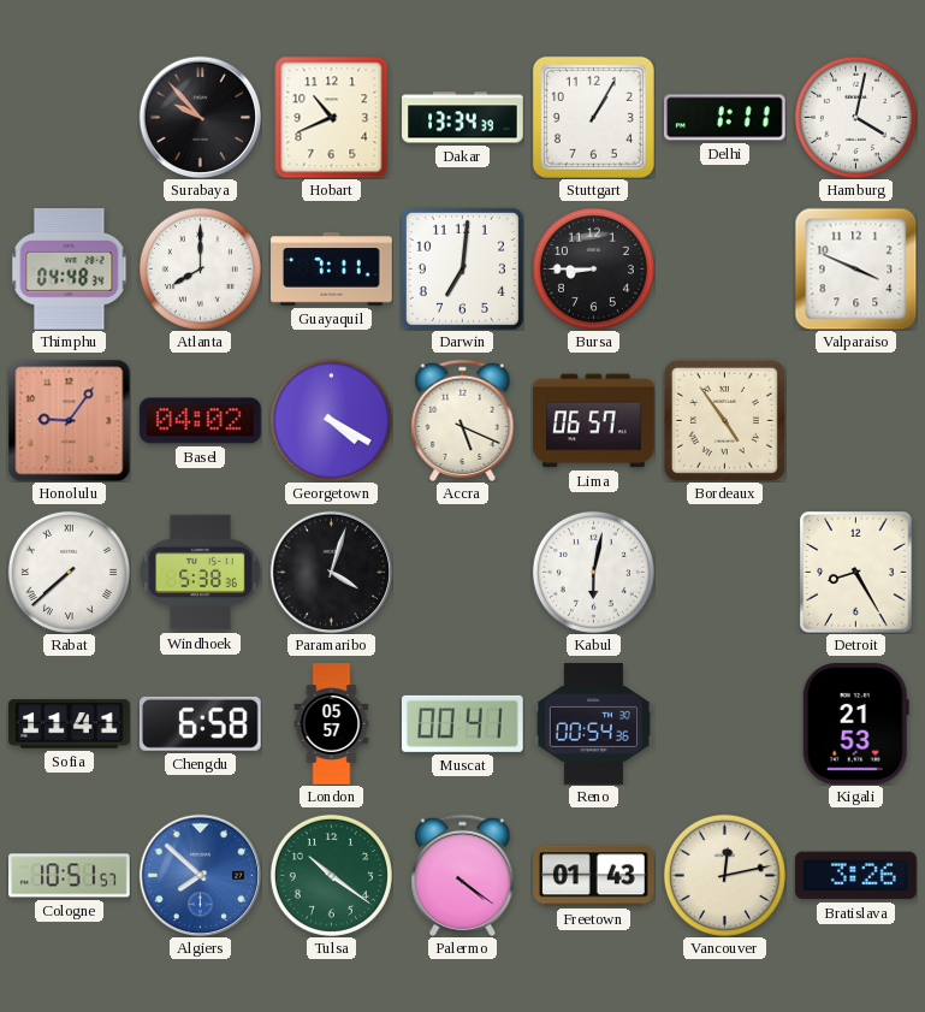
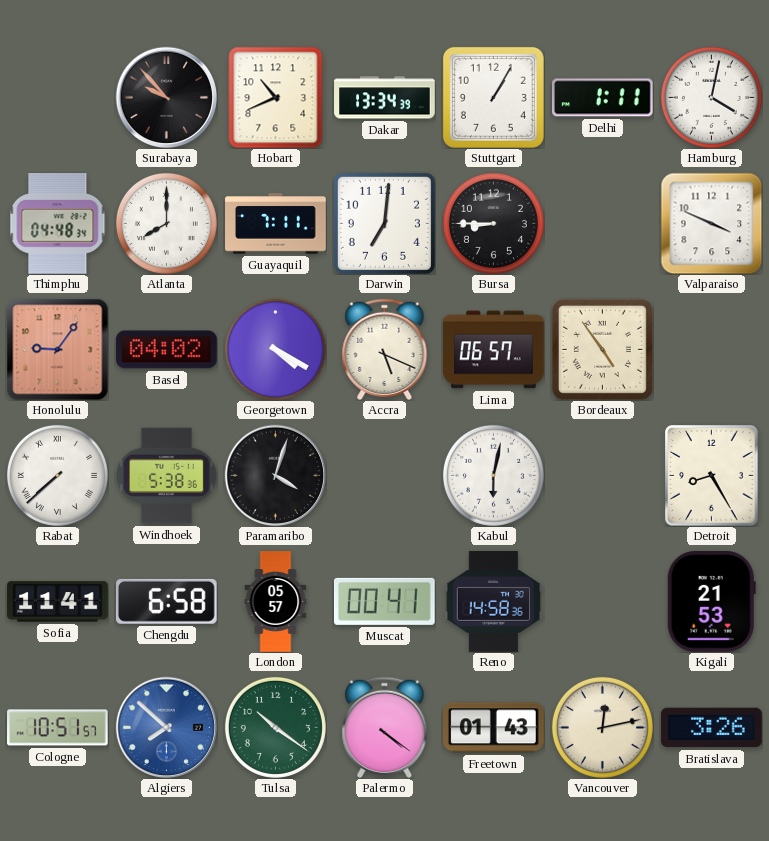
Reno: 00:54 -> 14:58
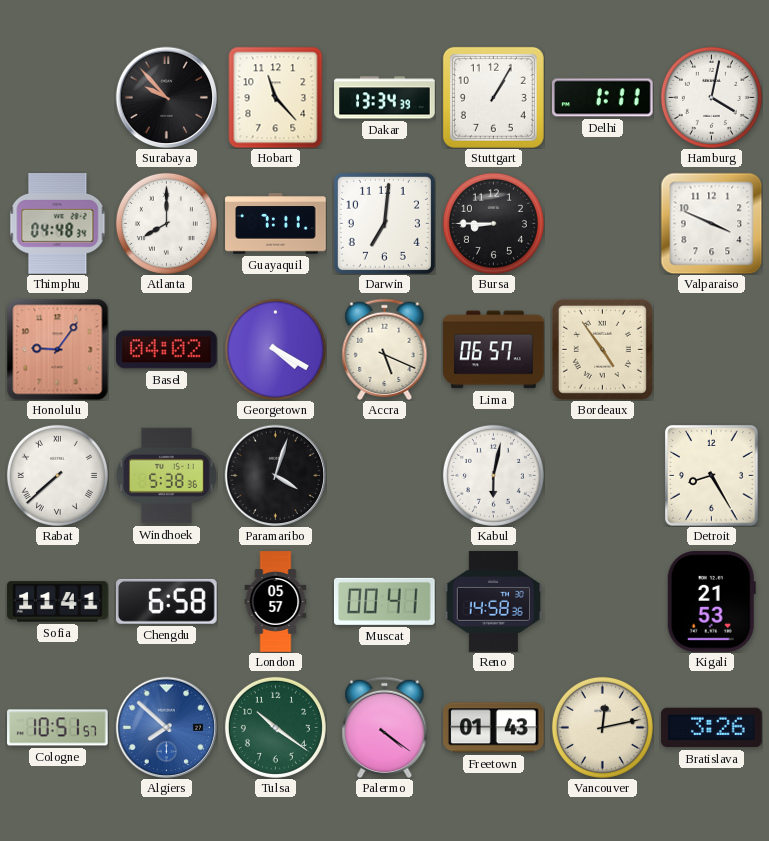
Hobart: 10:41 -> 11:23
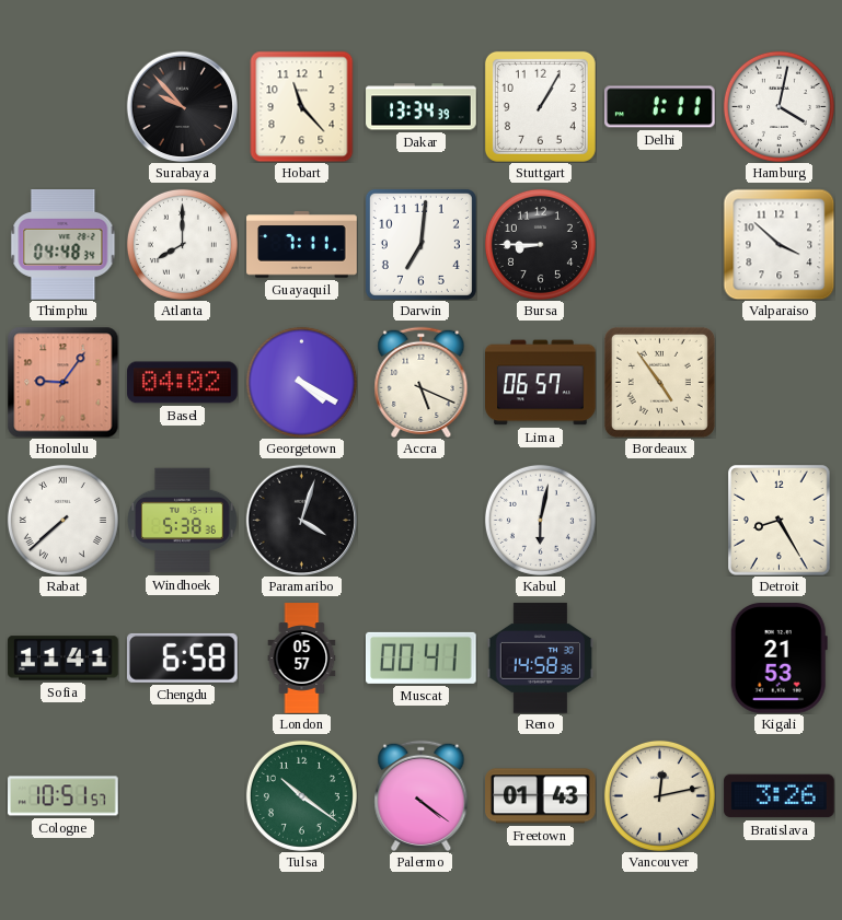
Valparaiso: 3:49 -> 3:52
Algiers: 7:52 -> none
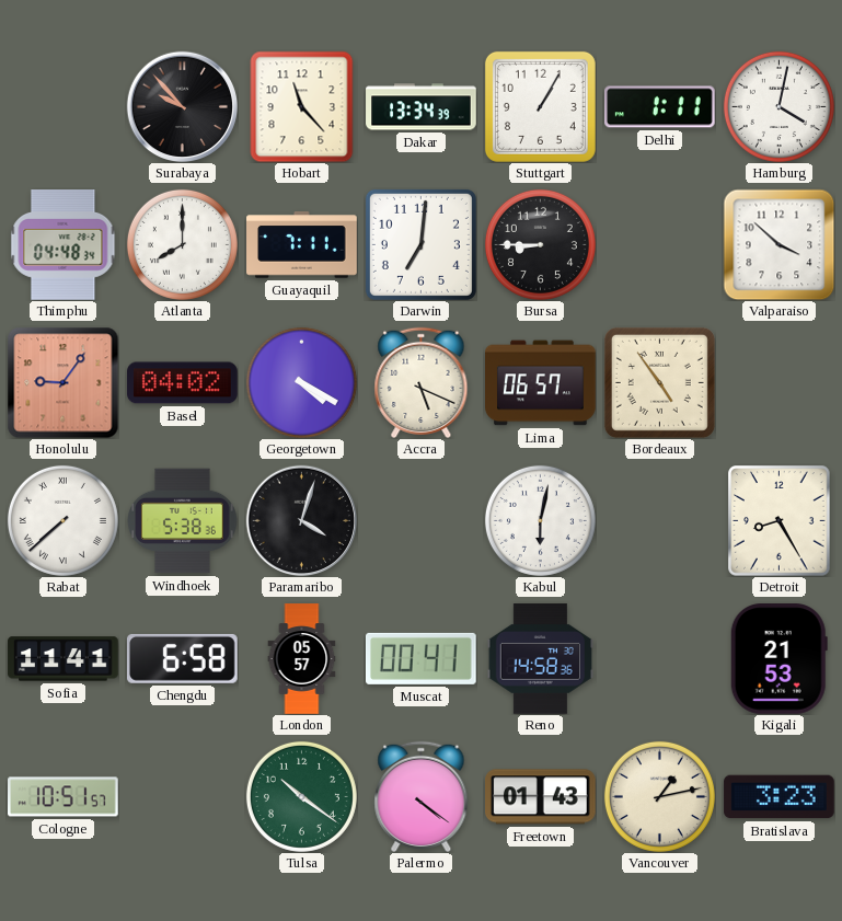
Vancouver: 12:13 -> 1:13
Bratislava: 3:26 -> 3:23
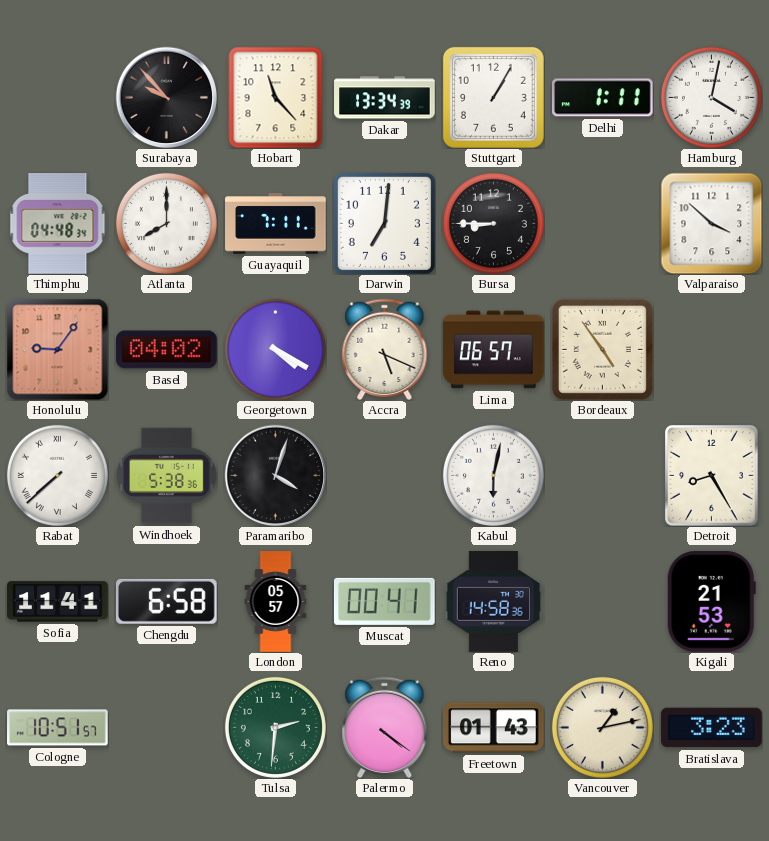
Tulsa: 10:21 -> 2:31
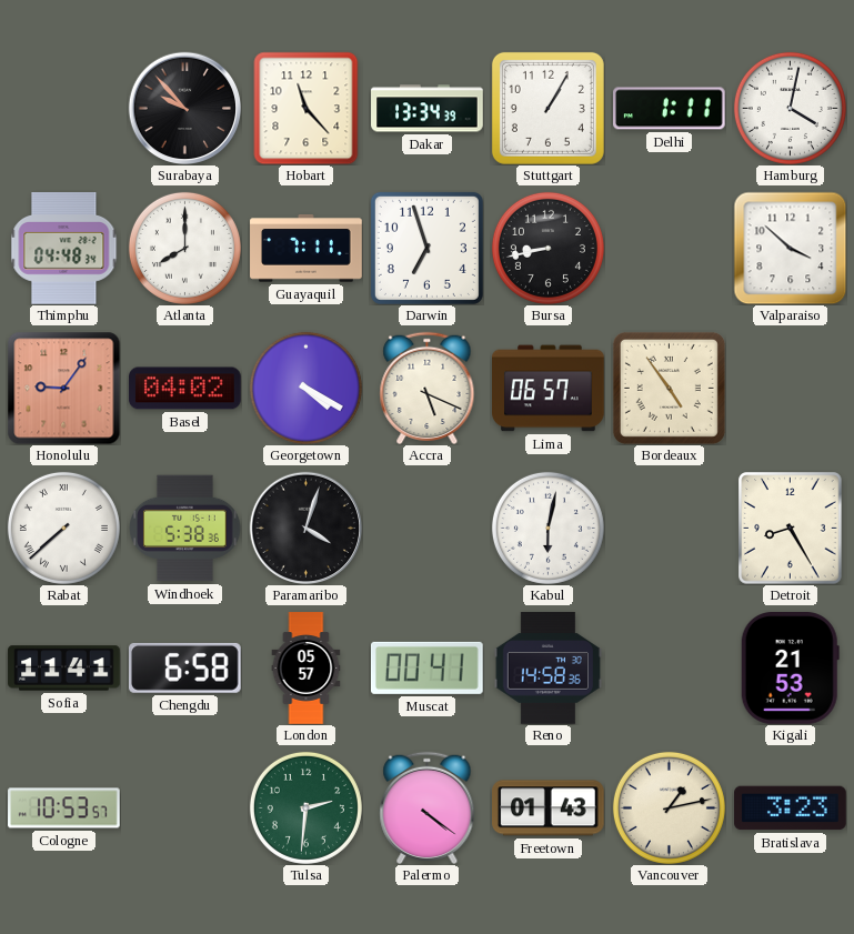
Darwin: 7:01 -> 6:57
Bursa: 8:45 -> 8:43
Cologne: 10:51 -> 10:53
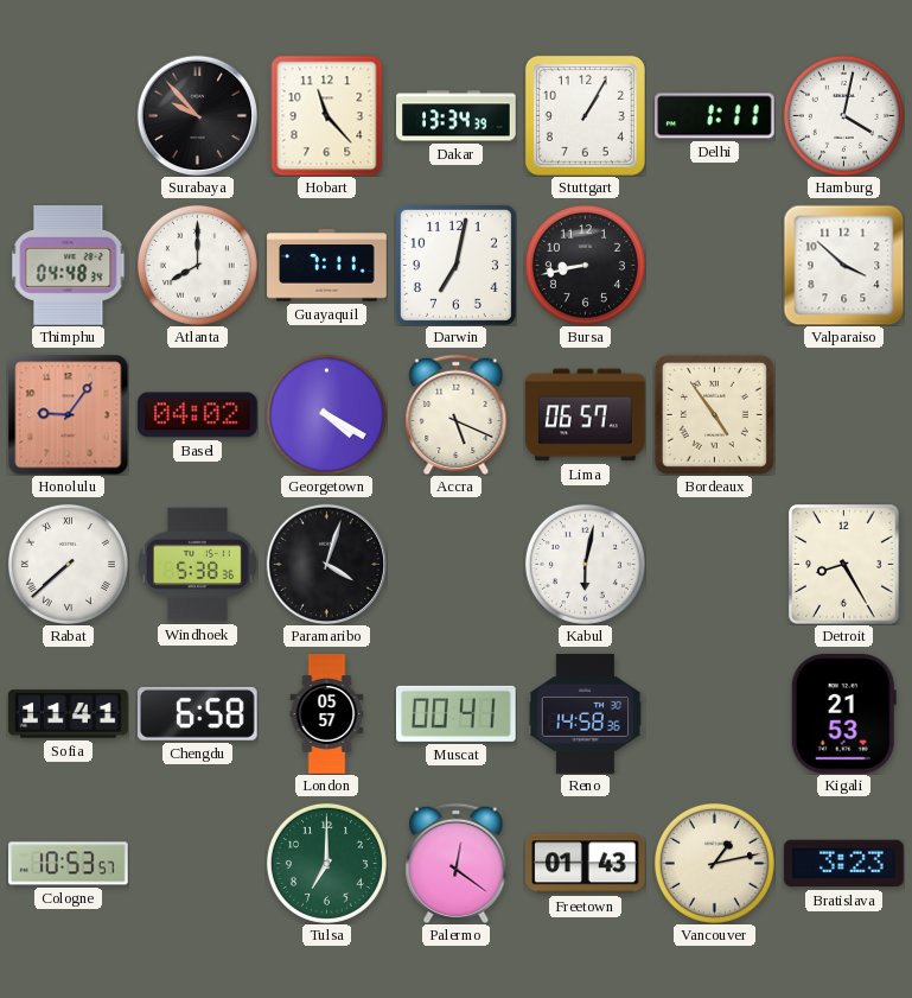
Darwin: 6:57 -> 7:02
Tulsa: 2:31 -> 7:00
Palermo: 4:21 -> 12:21
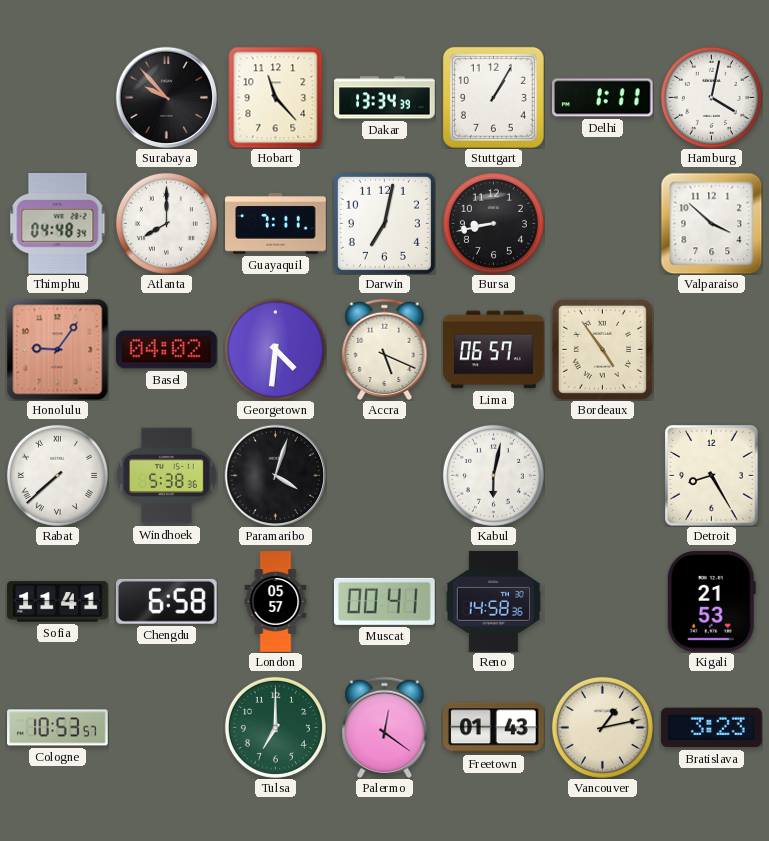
Georgetown: 4:20 -> 4:31
